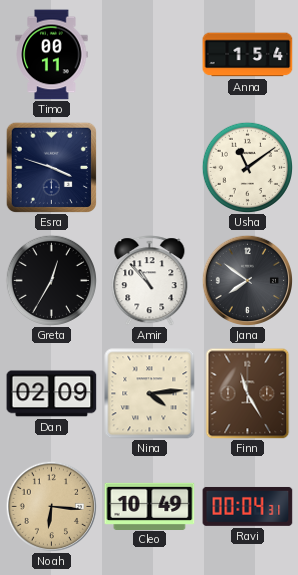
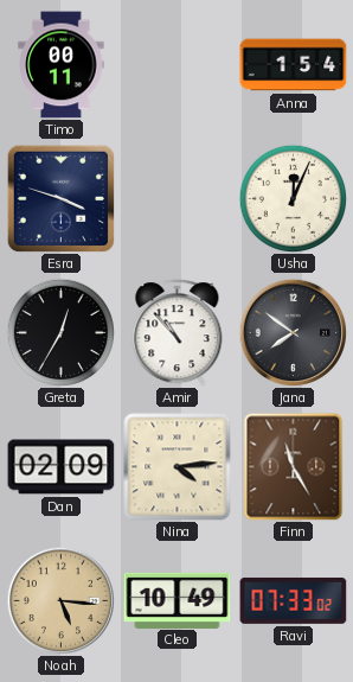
Usha: 11:09 -> 12:04
Noah: 6:16 -> 5:16
Ravi: 00:04 -> 07:33
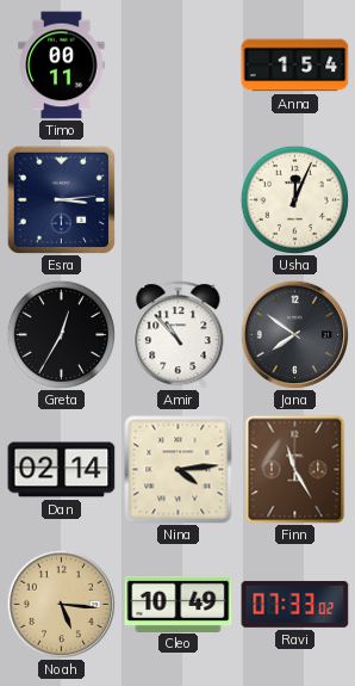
Esra: 3:48 -> 3:14
Dan: 02:09 -> 02:14
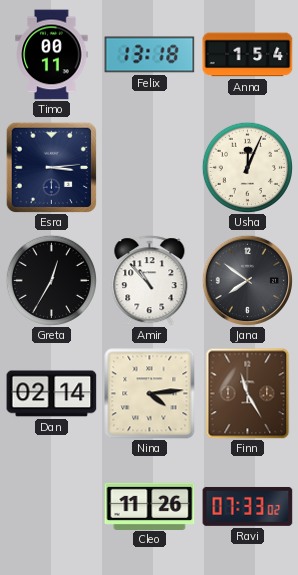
Felix: none -> 13:18
Noah: 5:16 -> none
Cleo: 10:49 -> 11:26
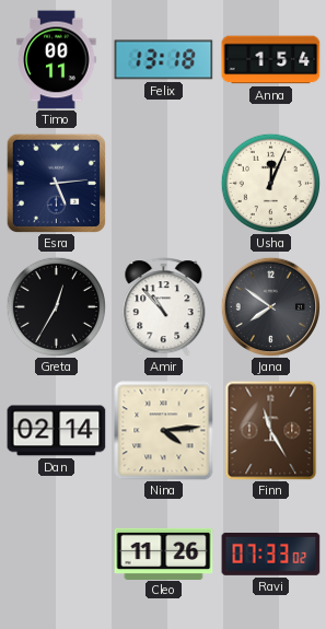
Esra: 3:14 -> 5:14
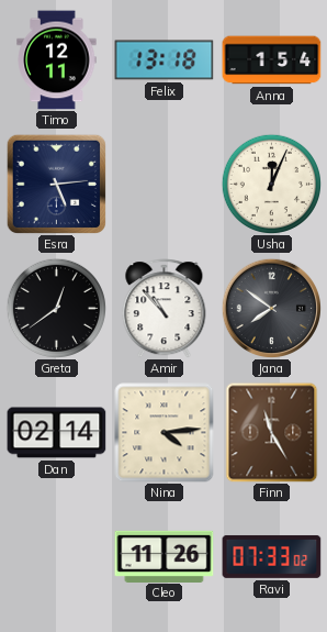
Timo: 00:11 -> 12:11
Greta: 12:35 -> 12:39
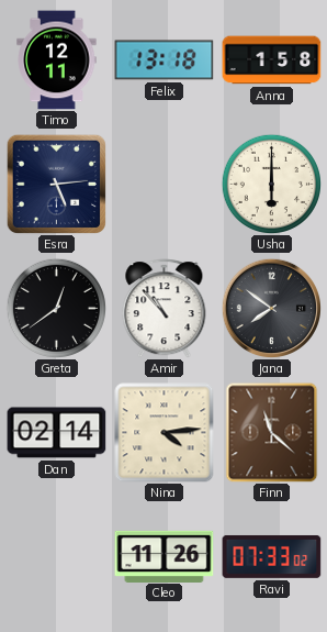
Anna: 1:54 -> 1:58
Usha: 12:04 -> 6:00
Finn: 11:25 -> 11:22
